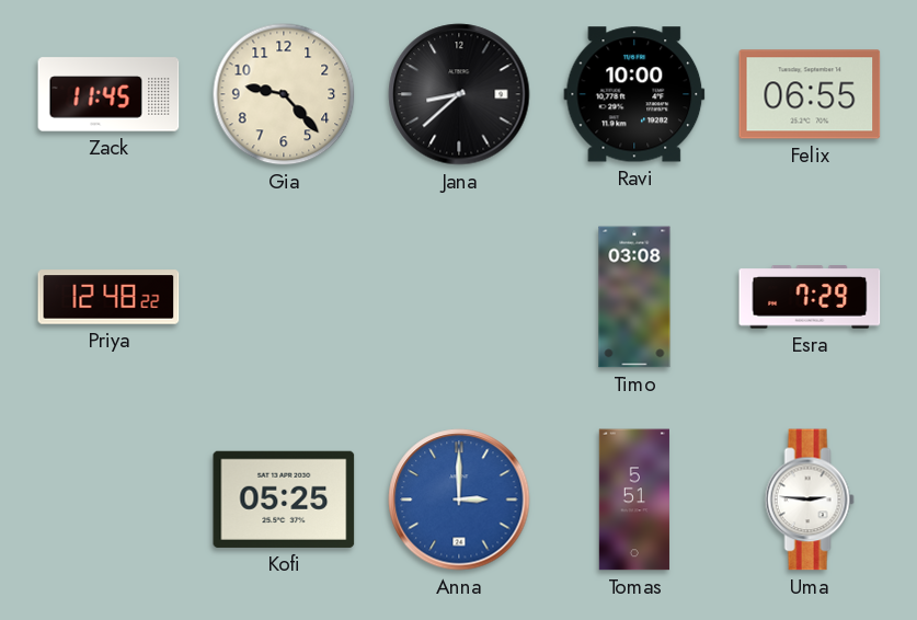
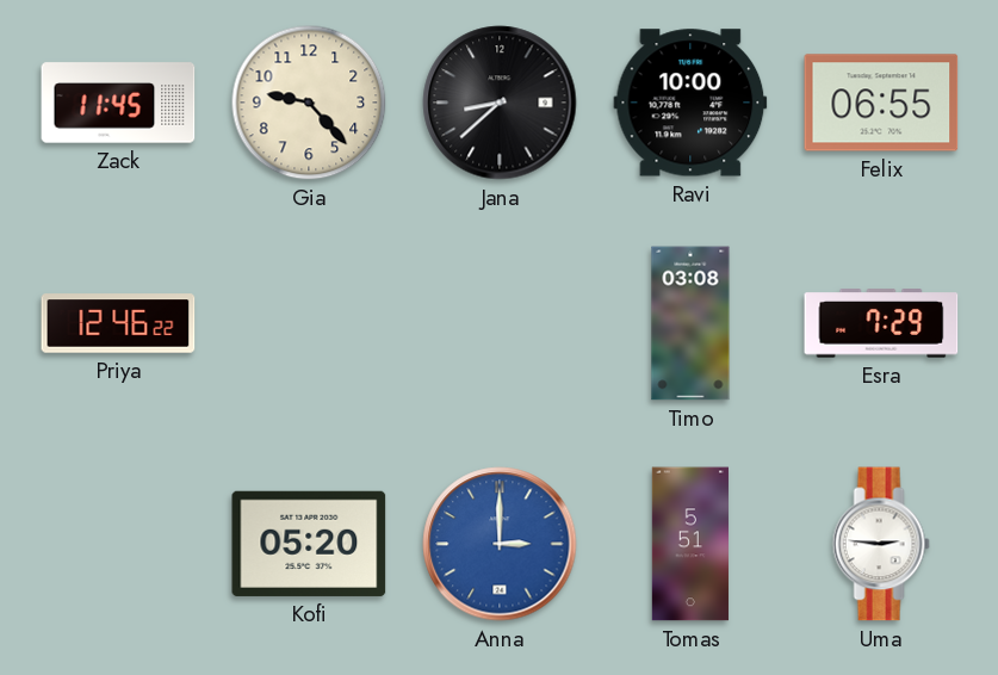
Priya: 12:48 -> 12:46
Kofi: 05:25 -> 05:20
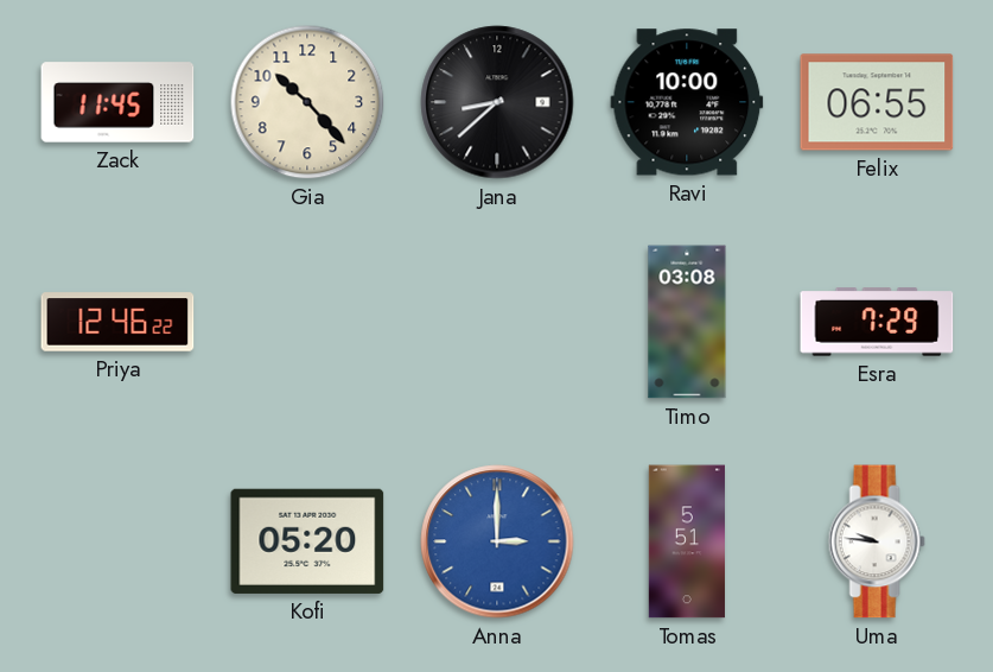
Gia: 9:23 -> 10:23
Uma: 2:46 -> 9:46
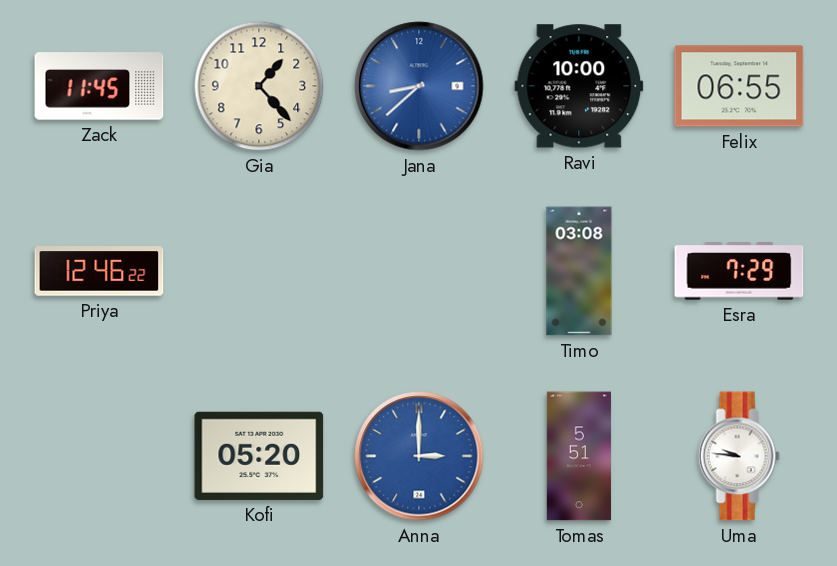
Gia: 10:23 -> 1:23
Jana dial: black -> blue
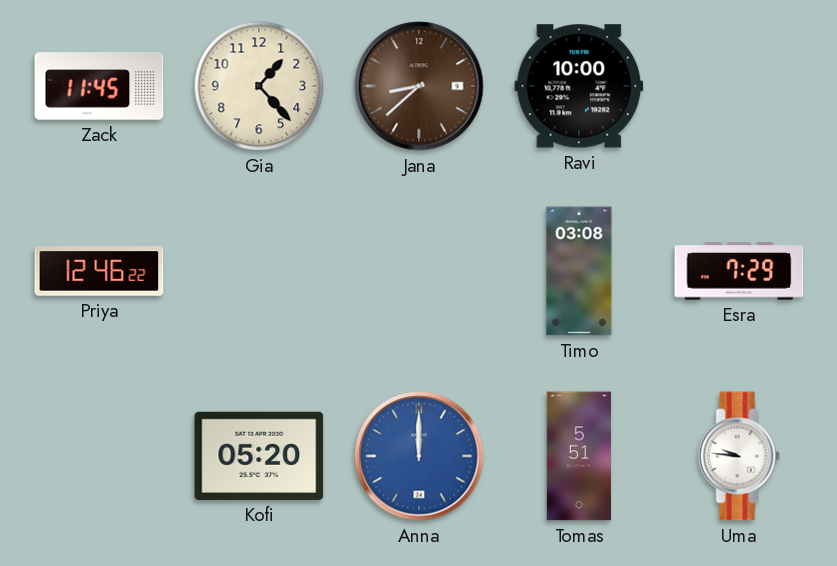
Jana dial: blue -> brown
Felix: 06:55 -> none
Anna: 3:00 -> 12:00
